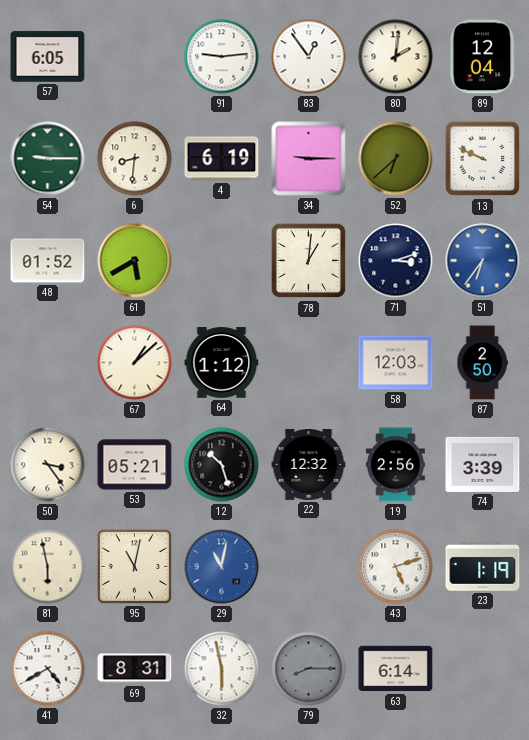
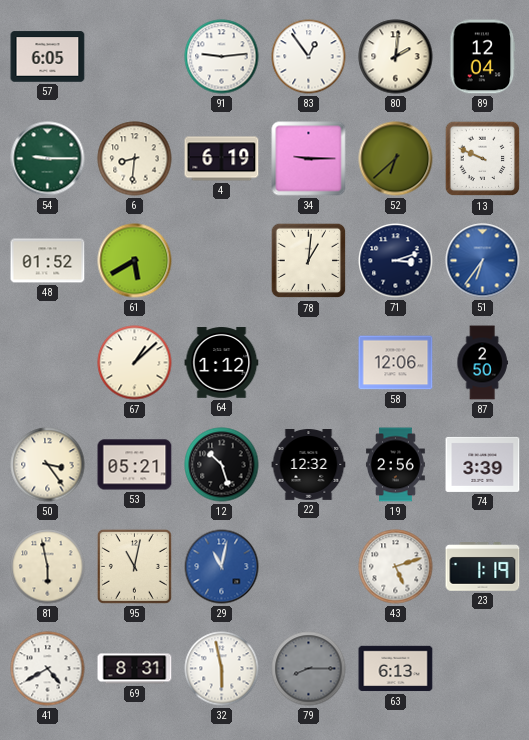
58: 12:03 -> 12:06
63: 6:14 -> 6:13
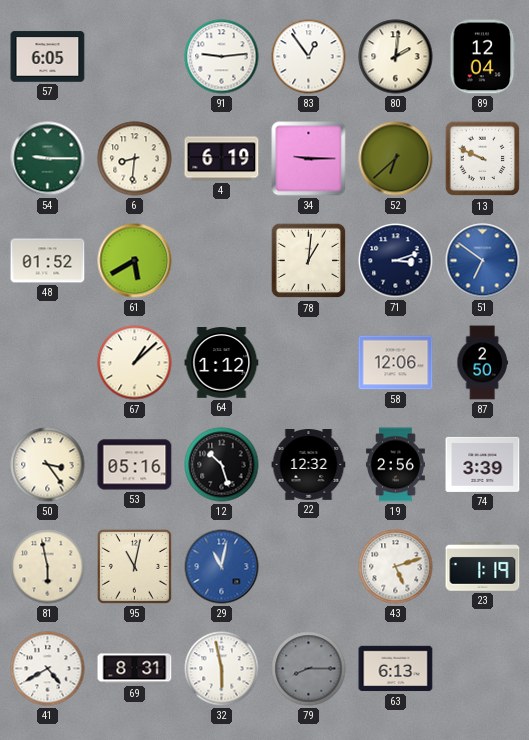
51: 6:36 -> 6:51
53: 05:21 -> 05:16
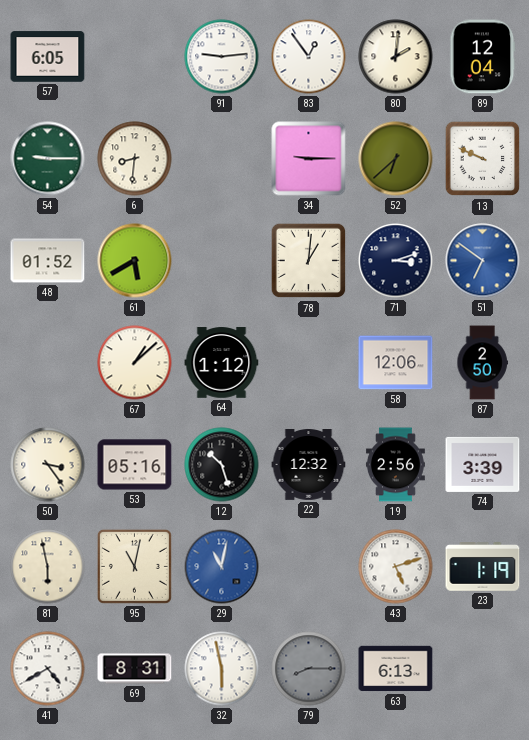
4: 6:19 -> none
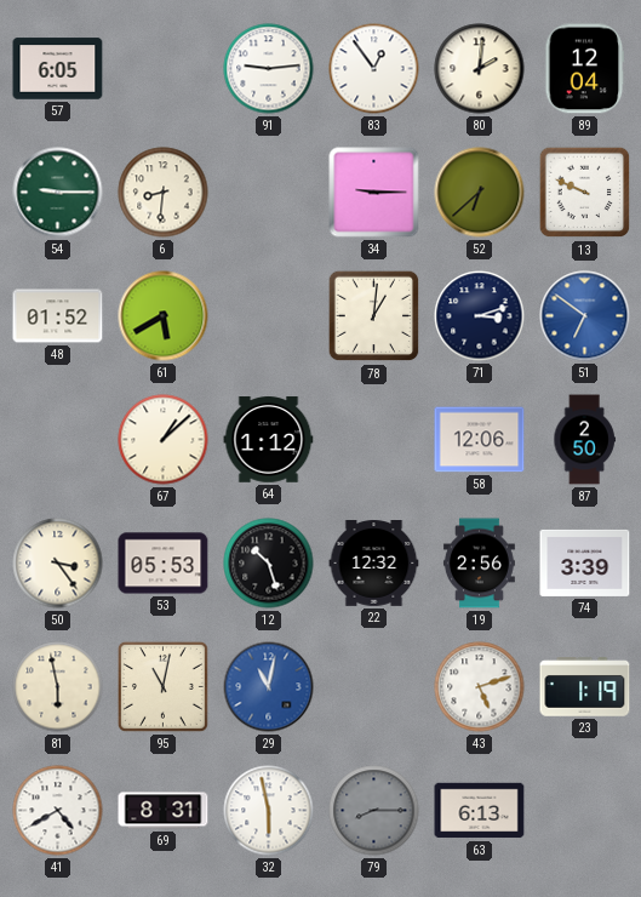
53: 05:16 -> 05:53
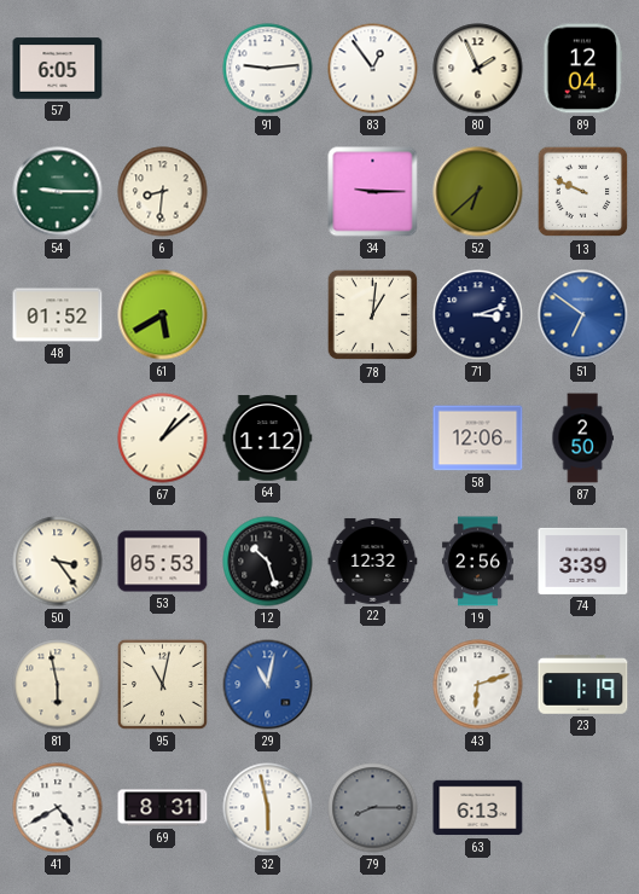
80: 2:01 -> 1:56
43: 5:12 -> 6:12
